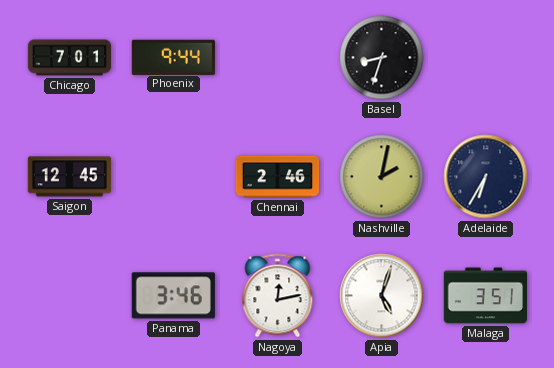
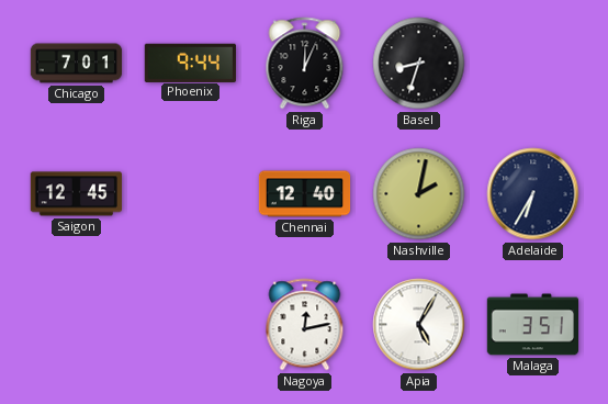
Riga: none -> 12:04
Chennai: 2:46 -> 12:40
Panama: 3:46 -> none
Apia: 5:03 -> 5:05
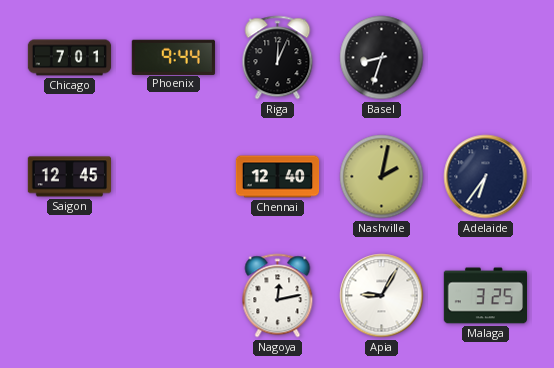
Adelaide: 6:35 -> 6:36
Apia: 5:05 -> 9:05
Malaga: 3:51 -> 3:25
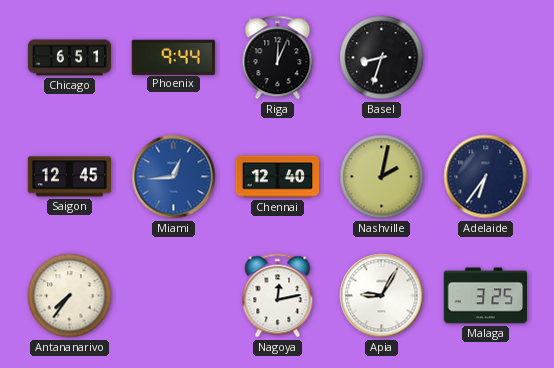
Chicago: 7:01 -> 6:51
Miami: none -> 12:44
Antananarivo: none -> 7:36
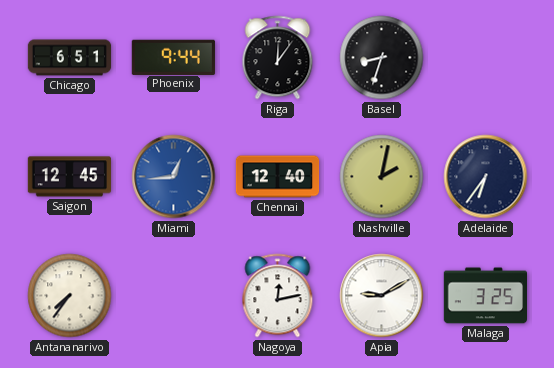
Riga: 12:04 -> 12:06
Apia: 9:05 -> 9:10
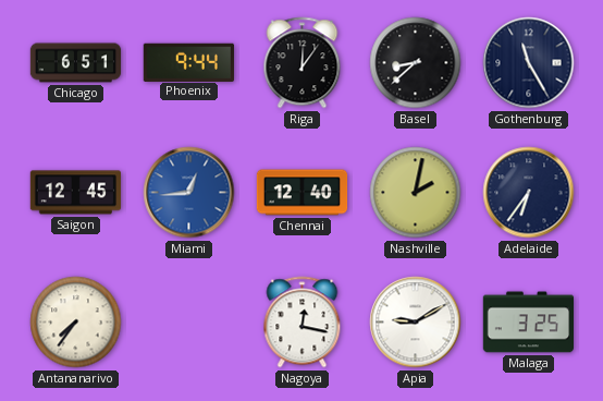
Basel: 8:33 -> 8:38
Gothenburg: none -> 11:25
Nagoya: 12:13 -> 12:17
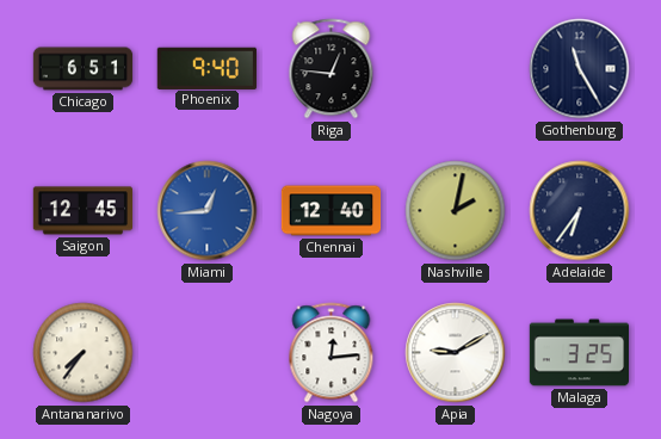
Phoenix: 9:44 -> 9:40
Riga: 12:06 -> 12:46
Basel: 8:38 -> none
Nagoya: 12:17 -> 12:14
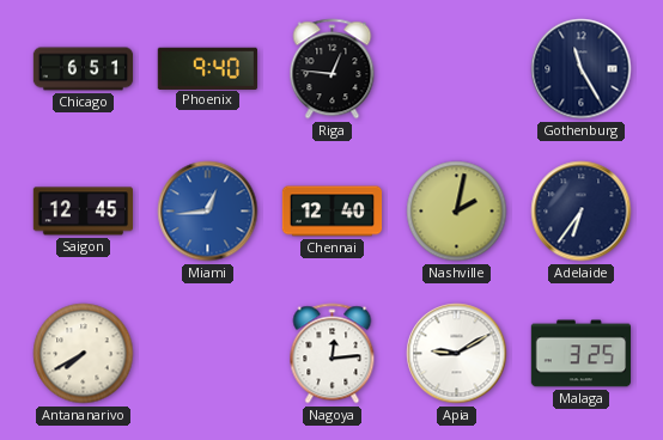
Antananarivo: 7:36 -> 7:40
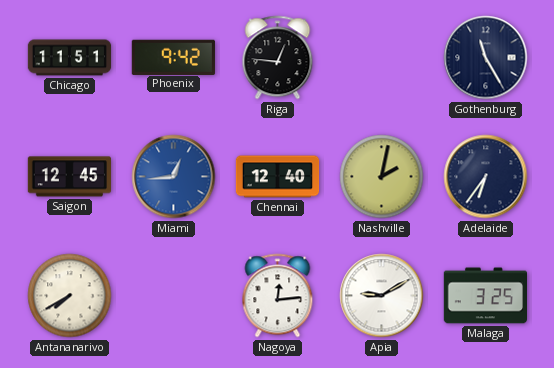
Chicago: 6:51 -> 11:51
Phoenix: 9:40 -> 9:42
